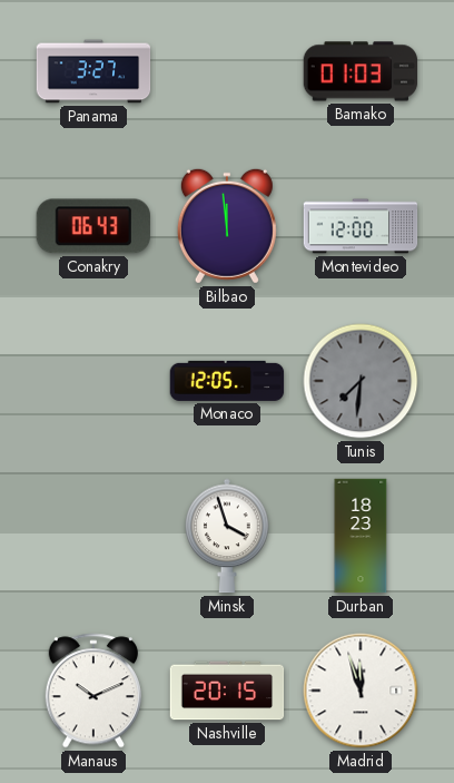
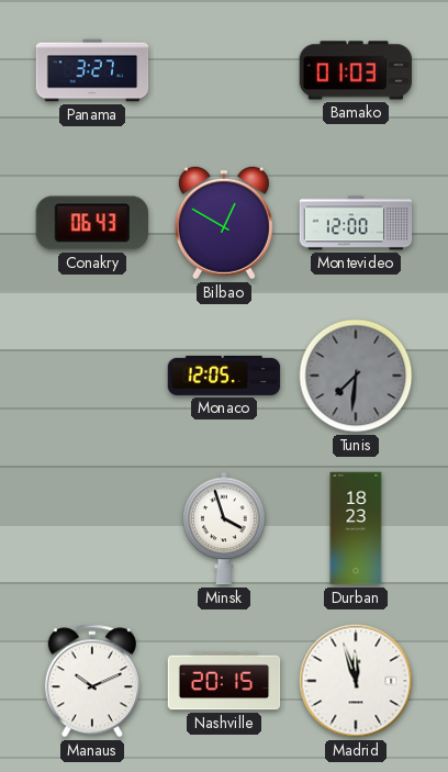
Bilbao: 11:59 -> 12:50
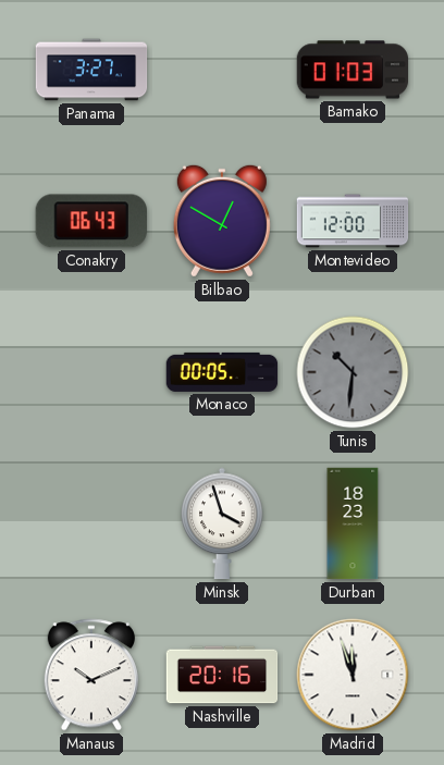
Monaco: 12:05 -> 00:05
Tunis: 7:31 -> 10:31
Nashville: 20:15 -> 20:16
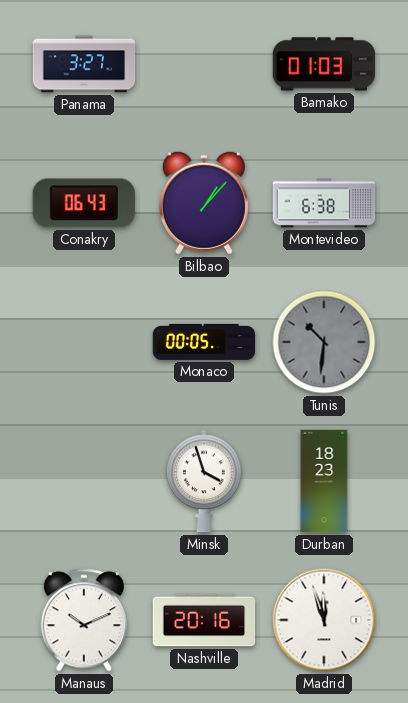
Bilbao: 12:50 -> 1:07
Montevideo: 12:00 -> 6:38
